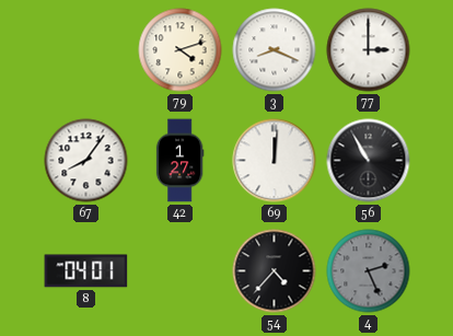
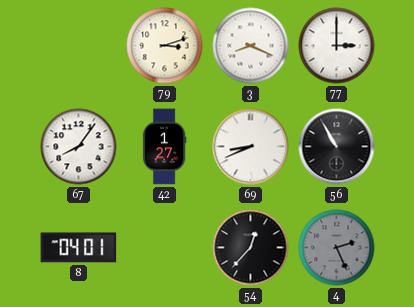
79: 4:12 -> 3:12
69: 12:01 -> 8:41
54: 4:37 -> 12:37
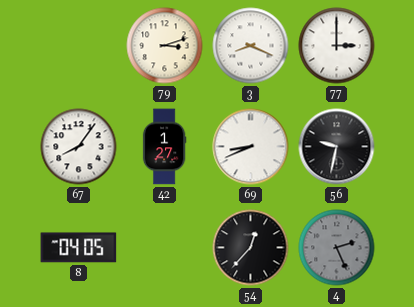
56: 10:55 -> 9:32
8: 04:01 -> 04:05
